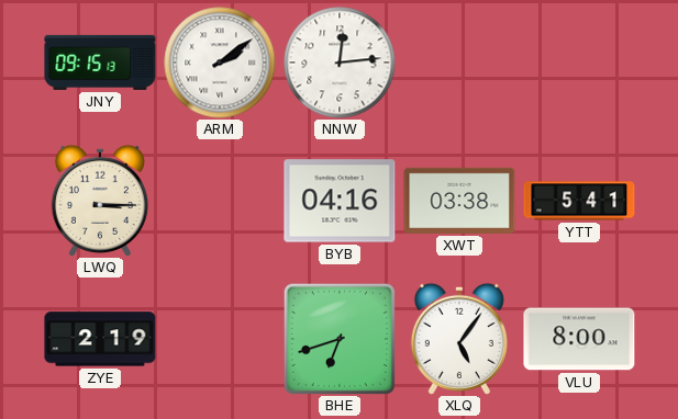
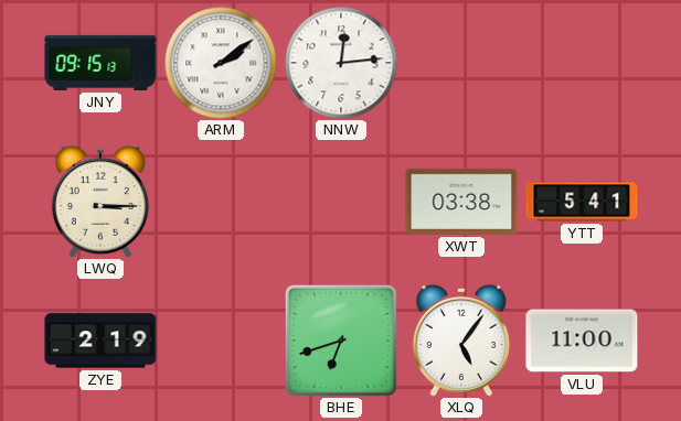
BYB: 04:16 -> none
VLU: 8:00 -> 11:00
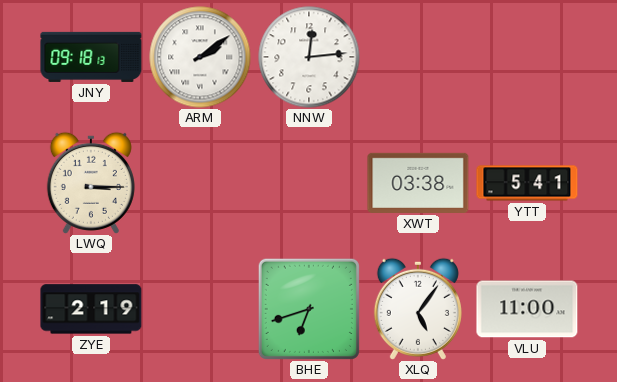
JNY: 09:15 -> 09:18
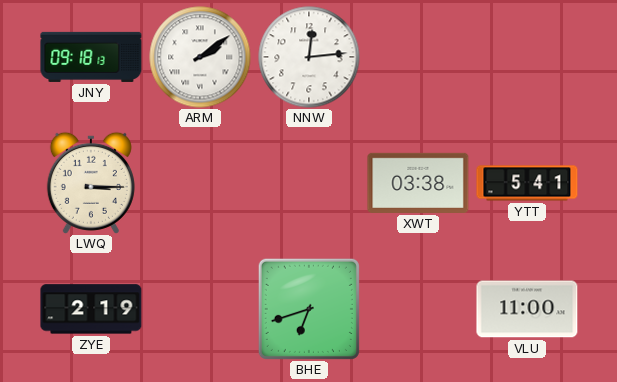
XLQ: 5:06 -> none
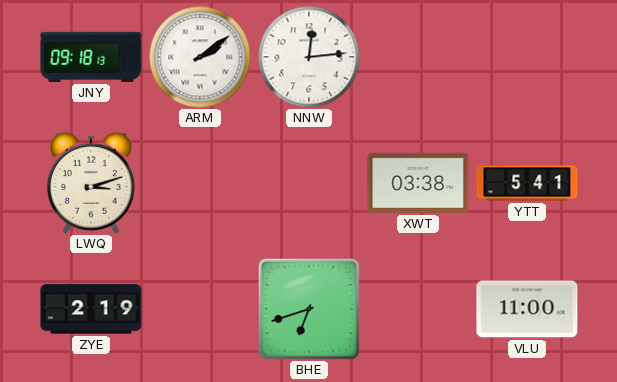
LWQ: 3:15 -> 3:12
